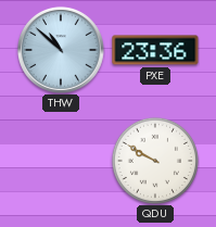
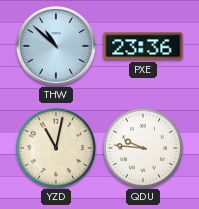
YZD: none -> 11:02
QDU: 9:50 -> 9:46
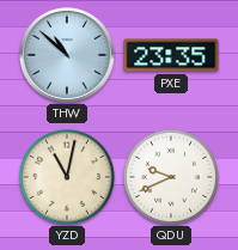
PXE: 23:36 -> 23:35
QDU: 9:46 -> 9:41
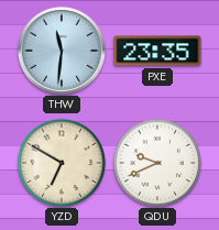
THW: 10:52 -> 11:31
YZD: 11:02 -> 6:50
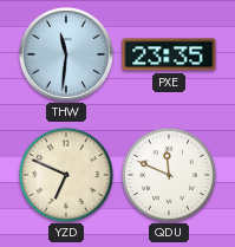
YZD: 6:50 -> 6:49
QDU: 9:41 -> 11:49
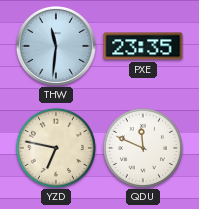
YZD: 6:49 -> 6:47
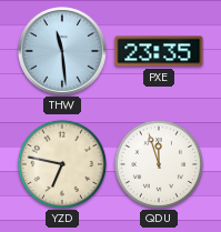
THW: 11:31 -> 11:29
QDU: 11:49 -> 11:57
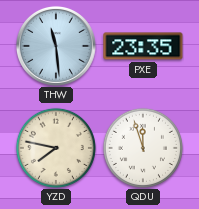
YZD: 6:47 -> 7:47
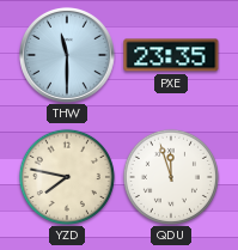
THW: 11:29 -> 11:30
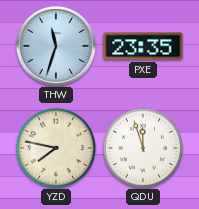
THW: 11:30 -> 11:33
